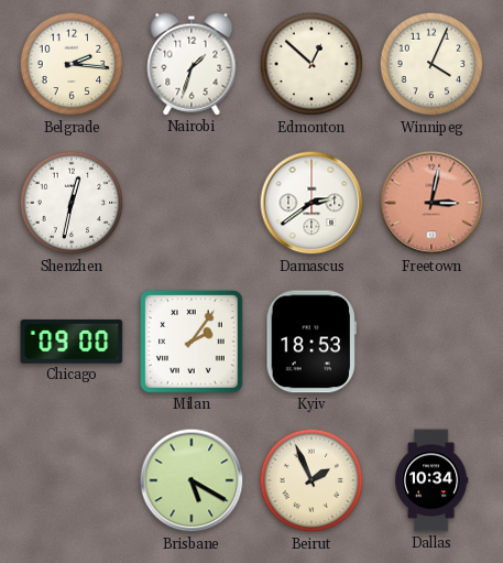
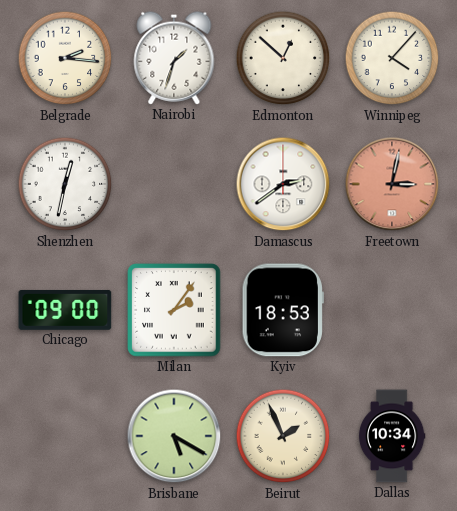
Winnipeg: 4:04 -> 4:07
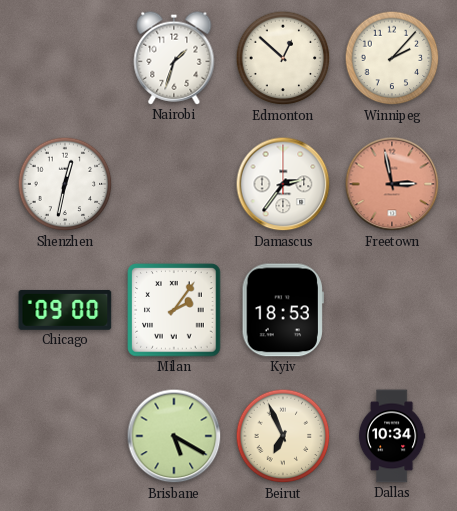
Belgrade: 2:16 -> none
Winnipeg: 4:07 -> 2:07
Damascus: 2:39 -> 2:36
Freetown: 3:02 -> 2:58
Beirut: 1:56 -> 6:56
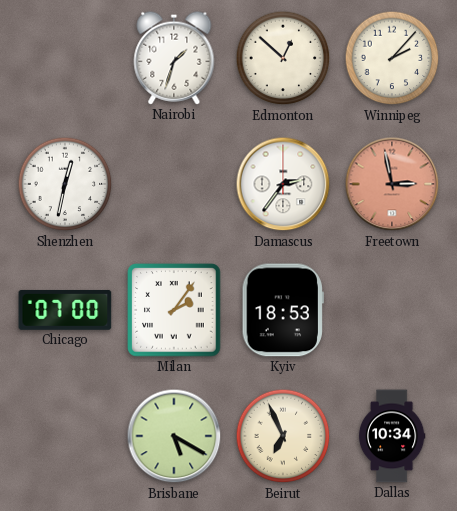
Chicago: 09:00 -> 07:00
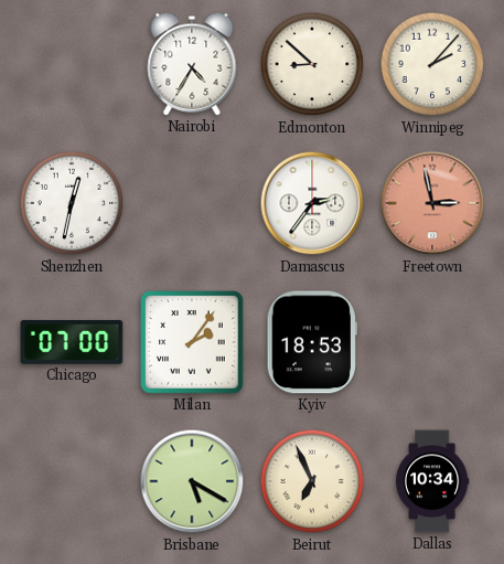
Nairobi: 1:33 -> 4:35
Edmonton: 12:52 -> 8:52
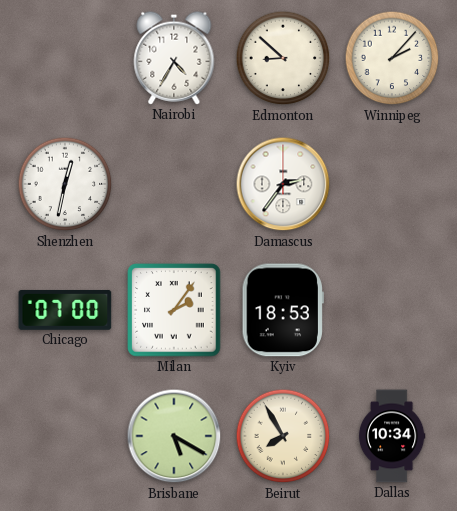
Freetown: 2:58 -> none
Beirut: 6:56 -> 7:55
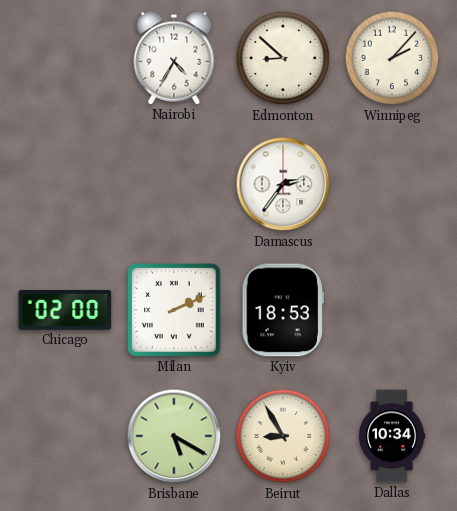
Shenzhen: 12:32 -> none
Chicago: 07:00 -> 02:00
Milan: 2:06 -> 2:11
Beirut: 7:55 -> 8:55
